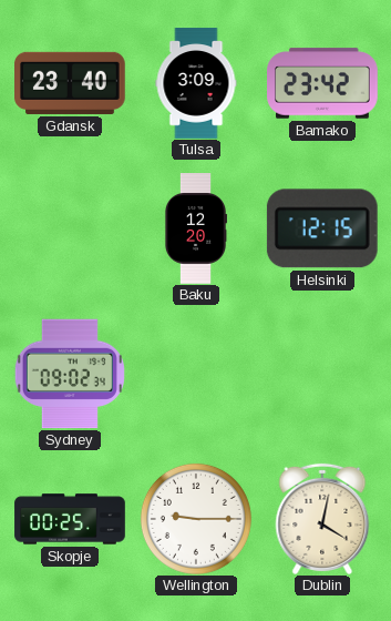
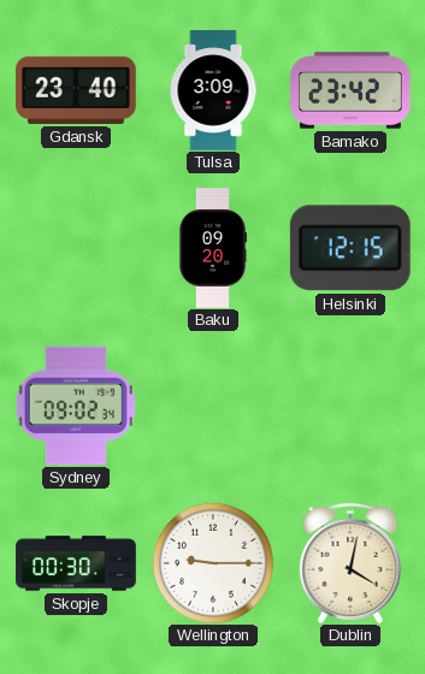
Baku: 12:20 -> 09:20
Skopje: 00:25 -> 00:30
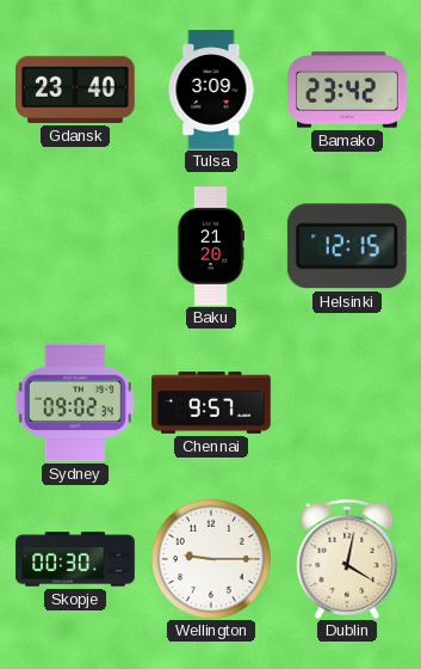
Baku: 09:20 -> 21:20
Chennai: none -> 9:57
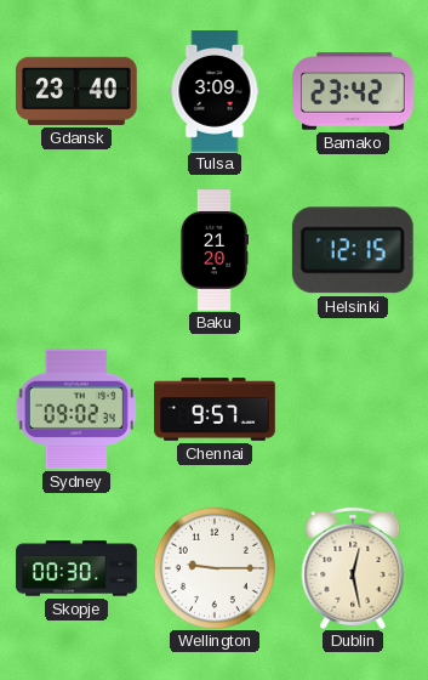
Dublin: 4:02 -> 12:28
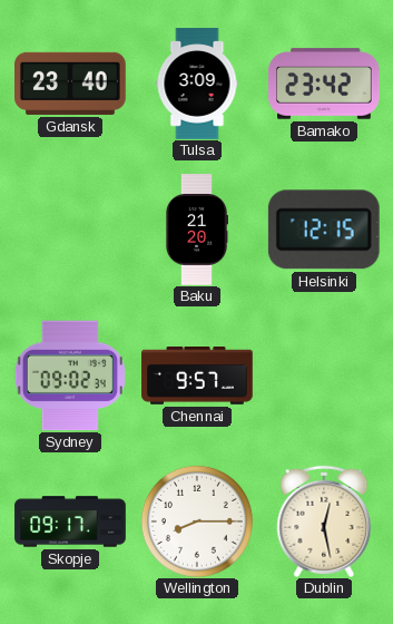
Skopje: 00:30 -> 09:17
Wellington: 9:15 -> 8:15
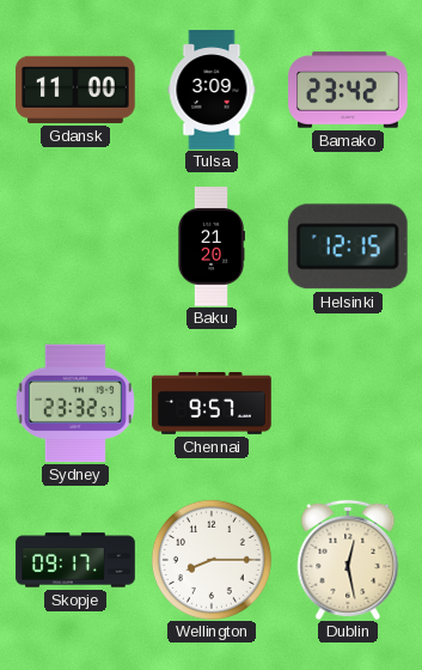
Gdansk: 23:40 -> 11:00
Sydney: 09:02 -> 23:32
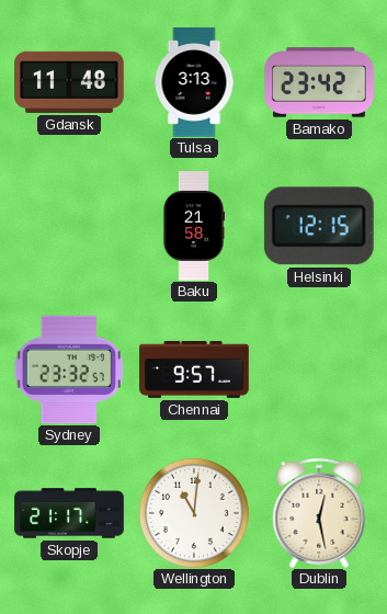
Gdansk: 11:00 -> 11:48
Tulsa: 3:09 -> 3:13
Baku: 21:20 -> 21:58
Skopje: 09:17 -> 21:17
Wellington: 8:15 -> 11:01
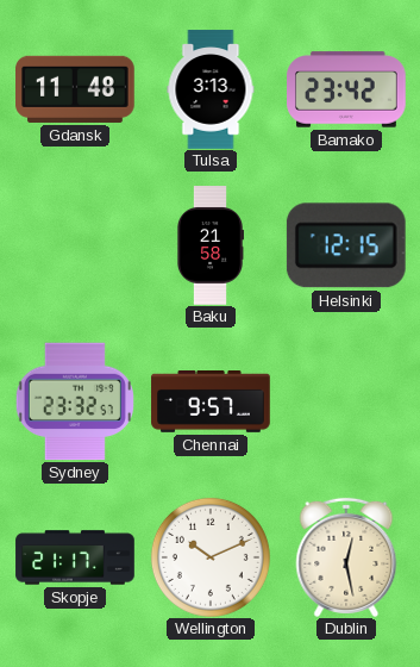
Wellington: 11:01 -> 10:11
